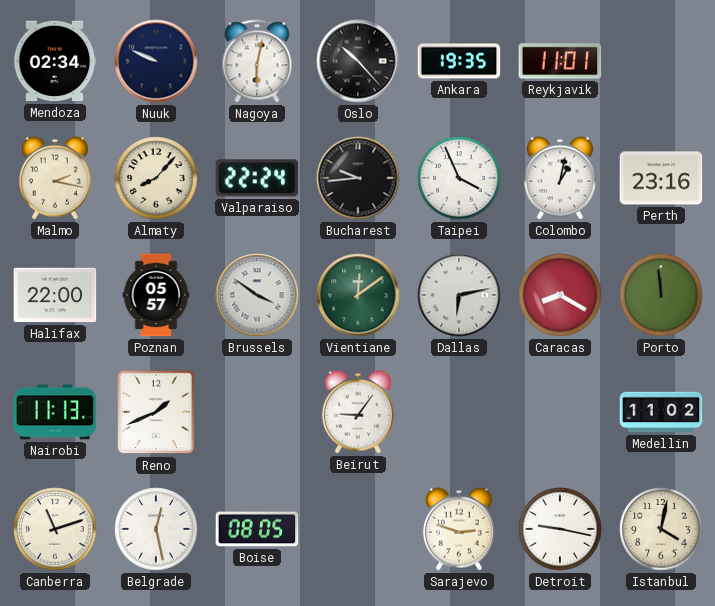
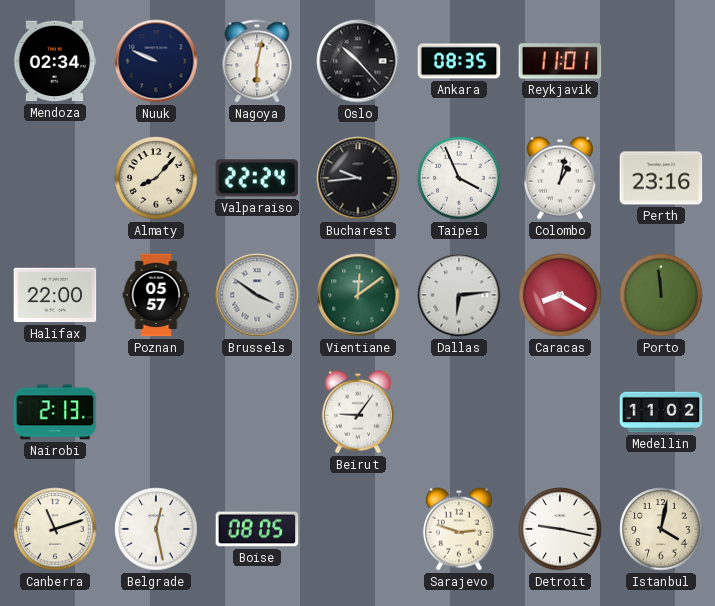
Ankara: 19:35 -> 08:35
Malmo: 2:17 -> none
Dallas: 6:13 -> 6:14
Nairobi: 11:13 -> 2:13
Reno: 1:41 -> none
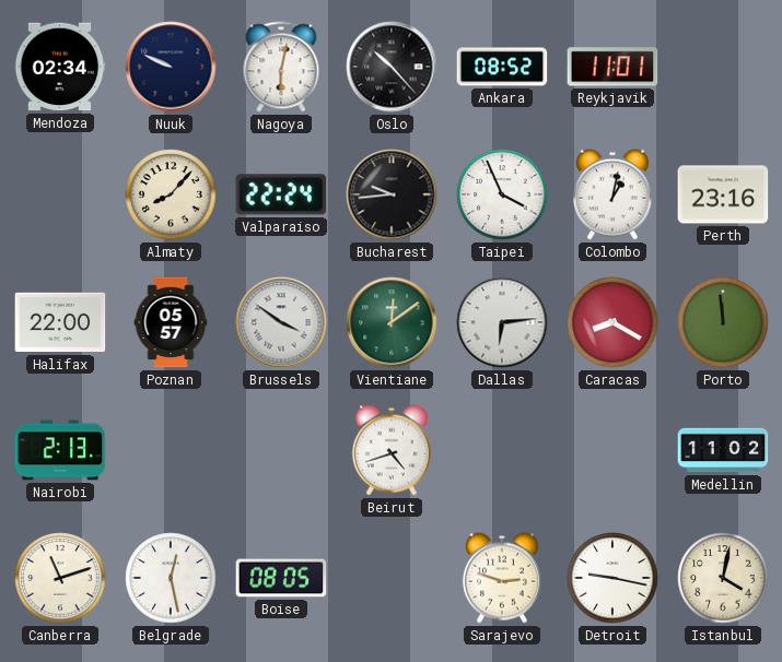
Ankara: 08:35 -> 08:52
Beirut: 9:06 -> 4:42
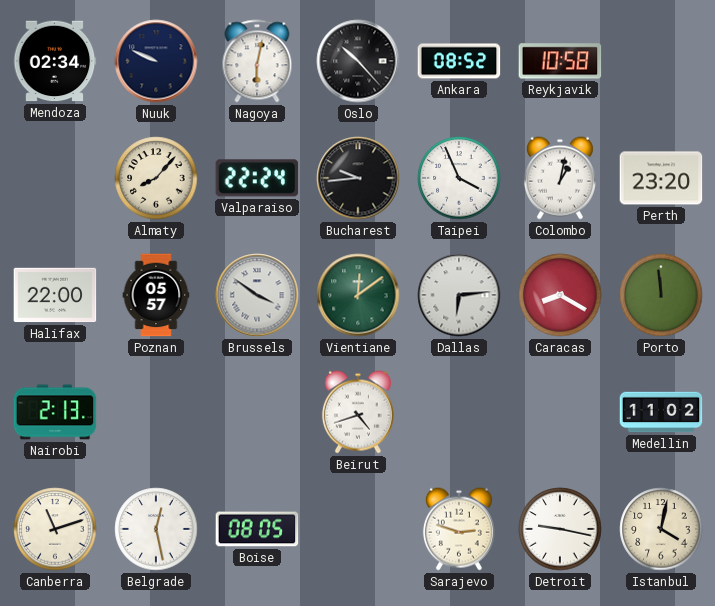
Reykjavik: 11:01 -> 10:58
Perth: 23:16 -> 23:20
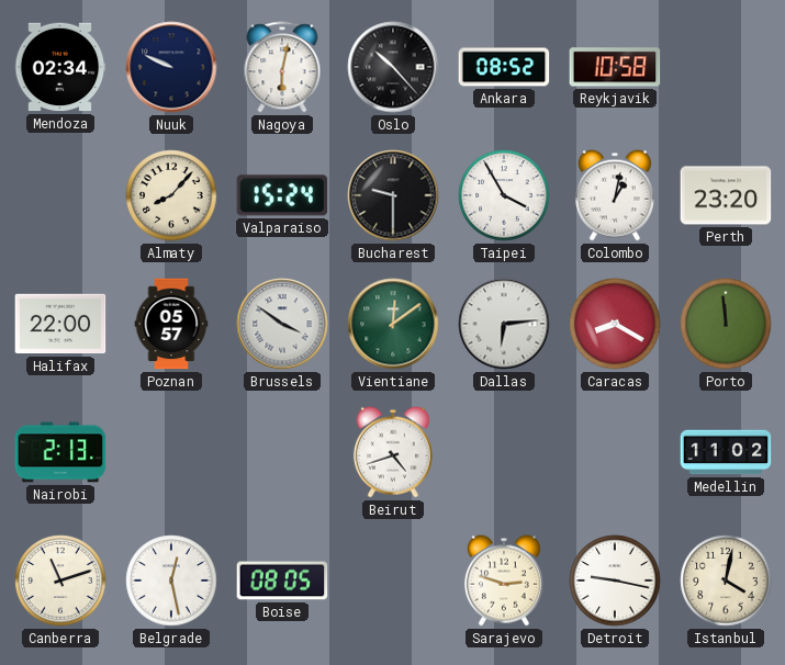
Valparaiso: 22:24 -> 15:24
Bucharest: 9:44 -> 9:30
Taipei: 3:56 -> 3:55
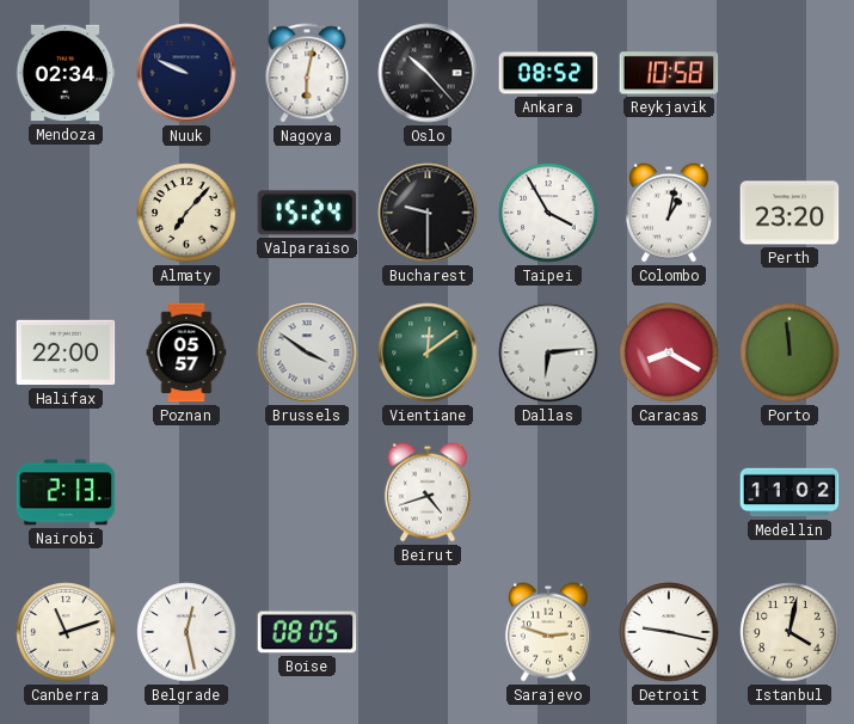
Almaty: 8:07 -> 7:07
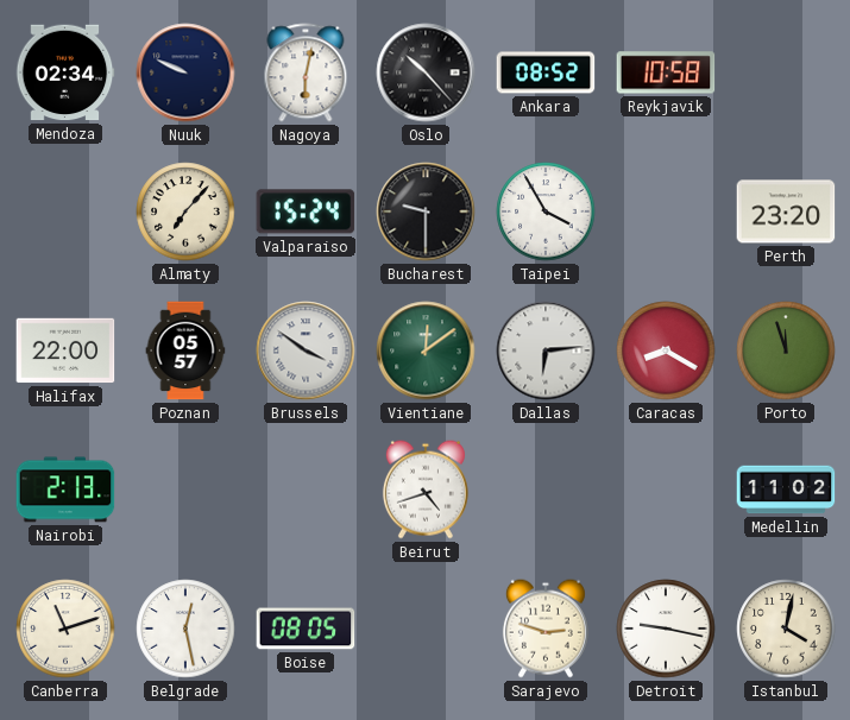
Colombo: 1:02 -> none
Porto: 11:59 -> 11:57
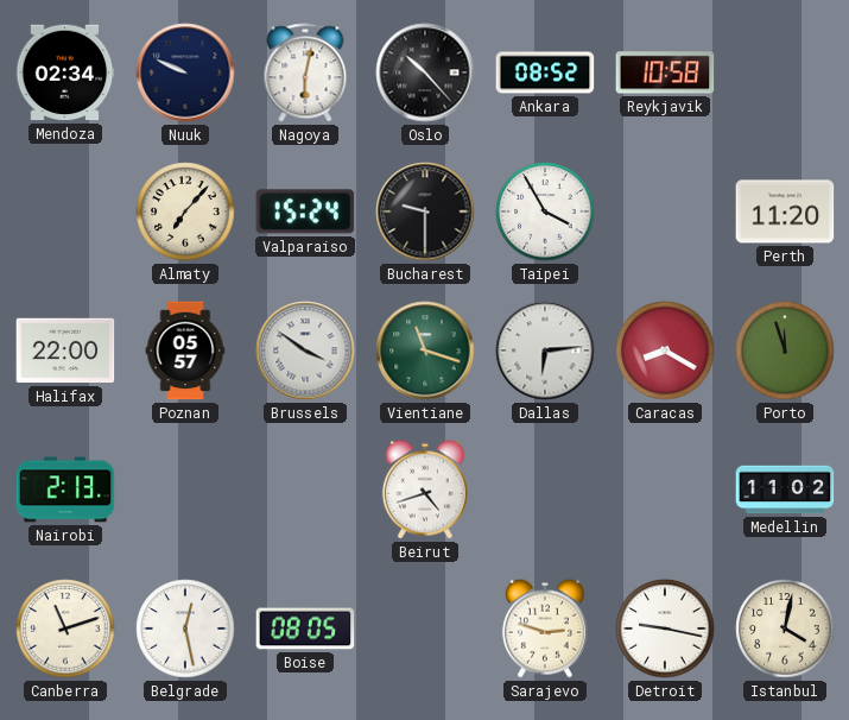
Perth: 23:20 -> 11:20
Vientiane: 12:09 -> 11:18
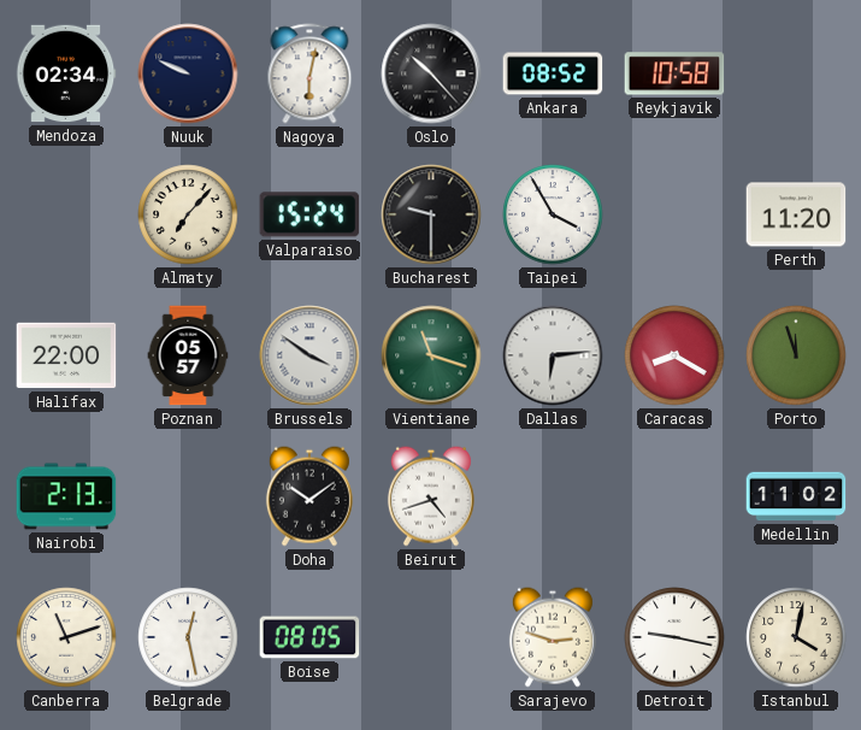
Doha: none -> 10:09
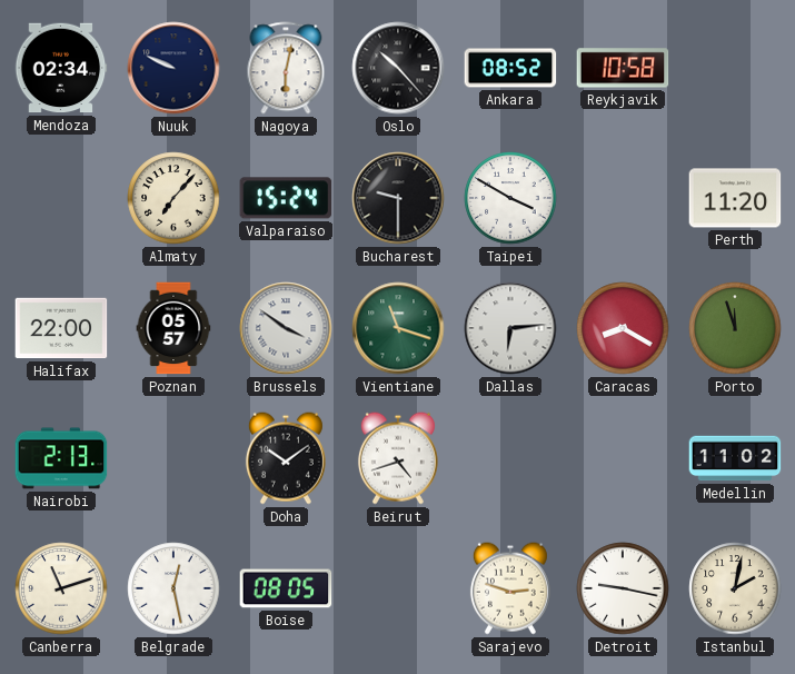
Taipei: 3:55 -> 3:50
Istanbul: 4:02 -> 2:02
